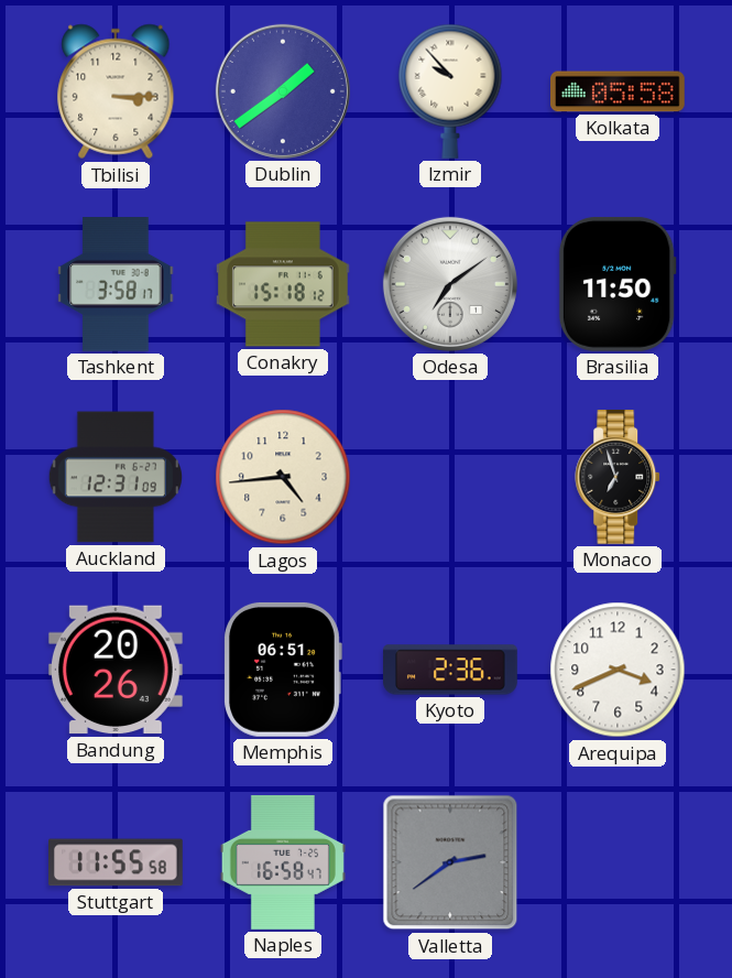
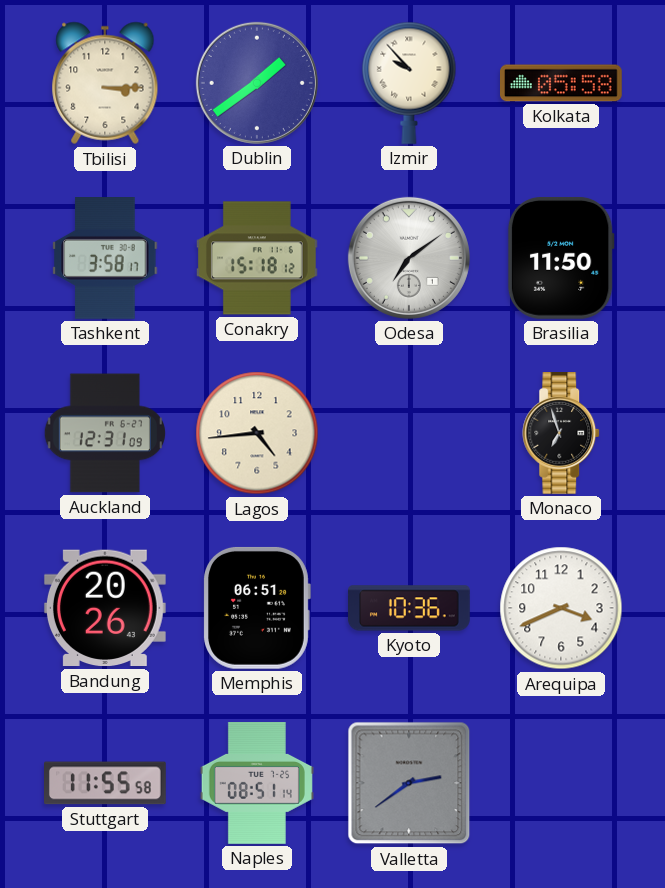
Kyoto: 2:36 -> 10:36
Naples: 16:58 -> 08:51
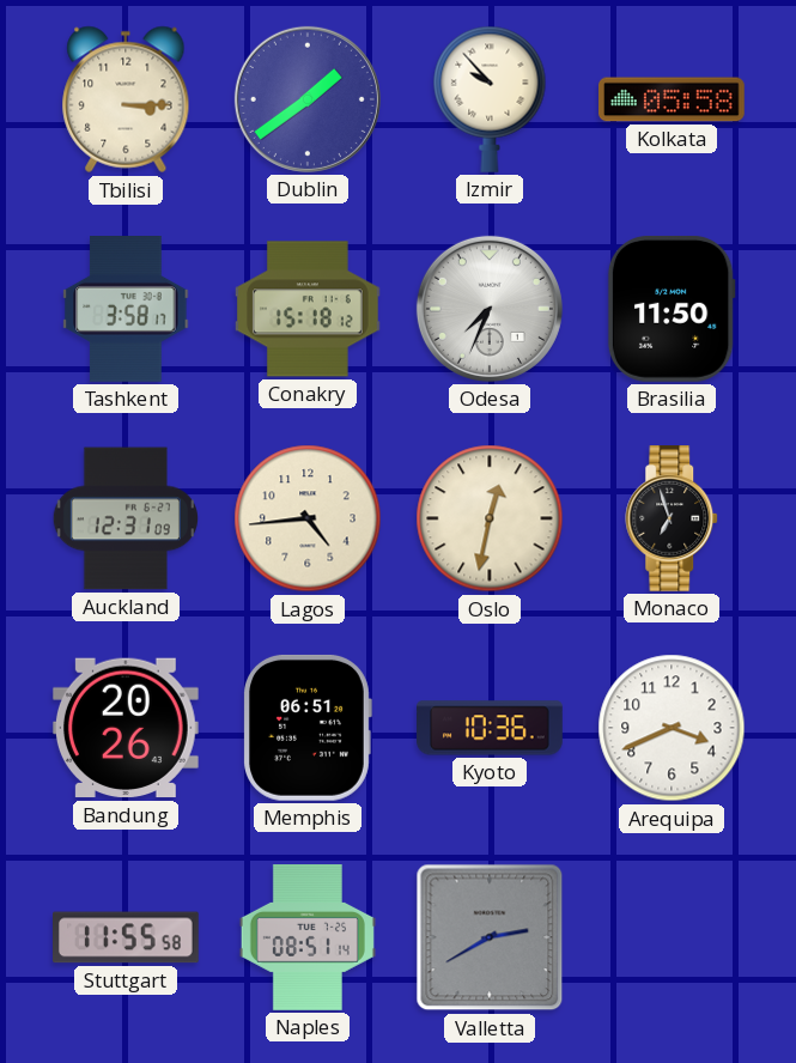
Odesa: 7:09 -> 7:34
Oslo: none -> 12:32
Valletta: 2:39 -> 2:40
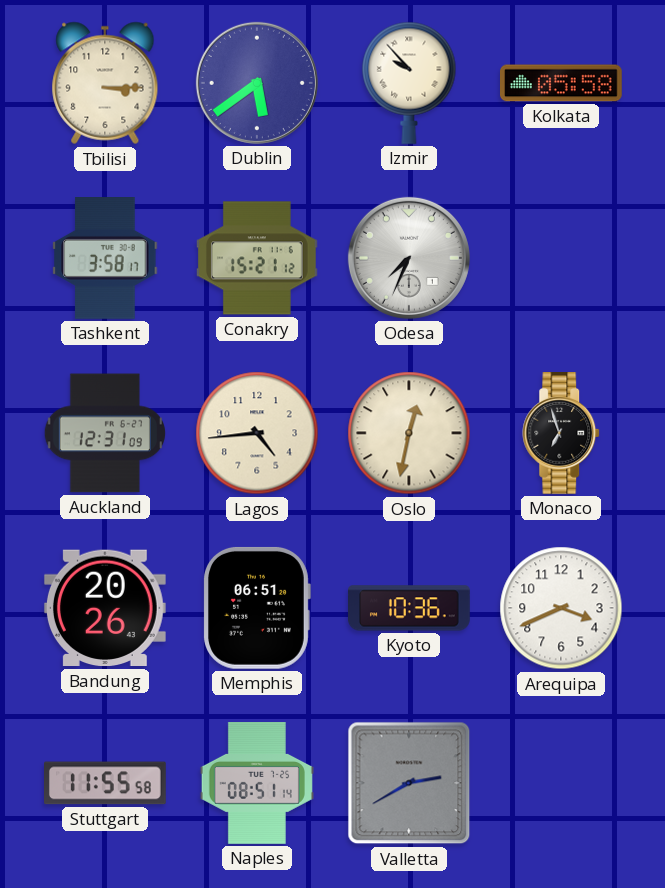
Dublin: 1:39 -> 5:39
Conakry: 15:18 -> 15:21
Brasilia: 11:50 -> none
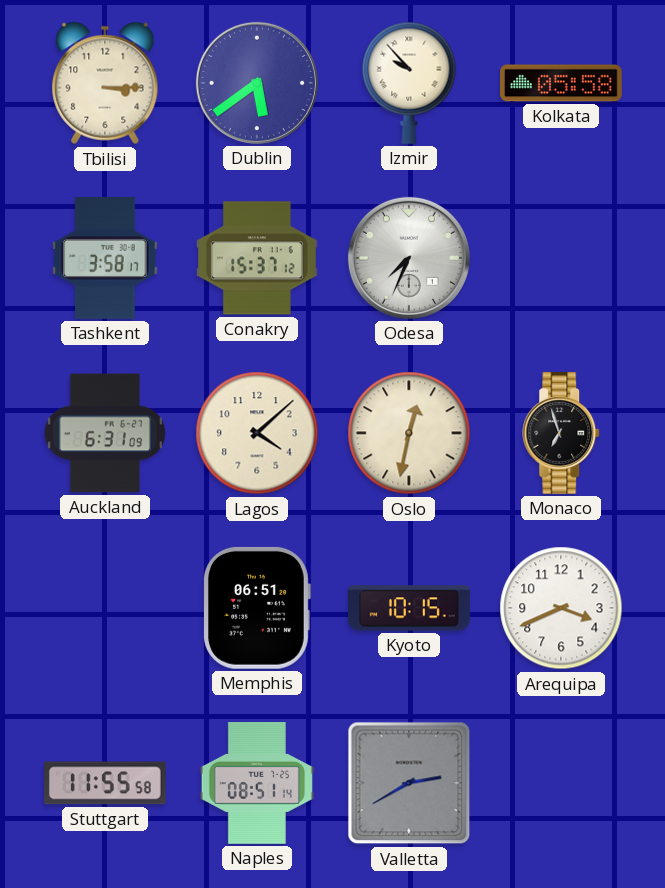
Conakry: 15:21 -> 15:37
Auckland: 12:31 -> 6:31
Lagos: 4:44 -> 4:08
Bandung: 20:26 -> none
Kyoto: 10:36 -> 10:15
